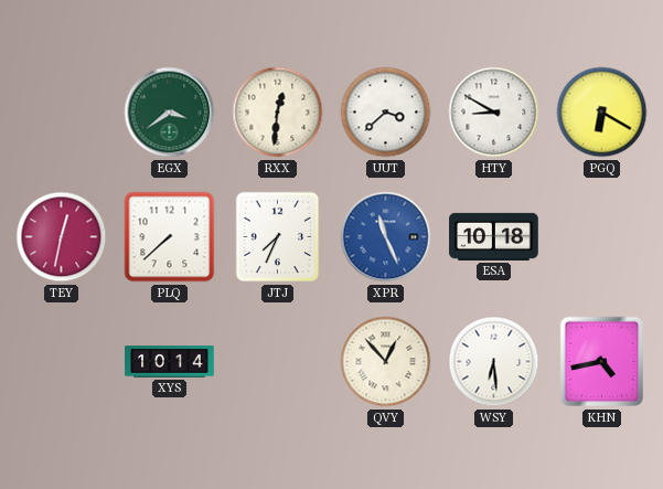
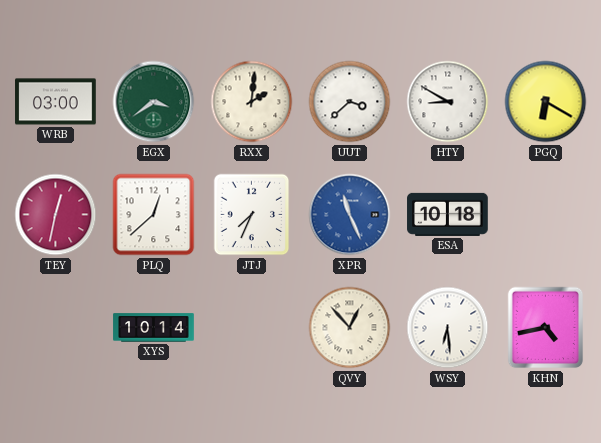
WRB: none -> 03:00
RXX: 12:31 -> 2:01
PLQ: 7:38 -> 12:38
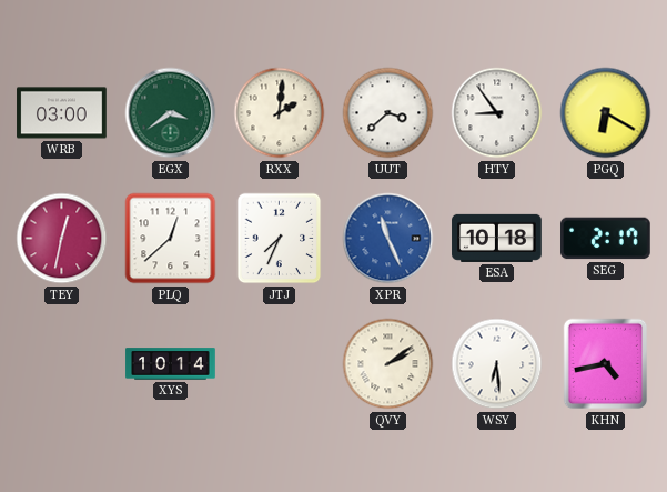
HTY: 8:50 -> 8:54
SEG: none -> 2:17
QVY: 12:53 -> 2:09
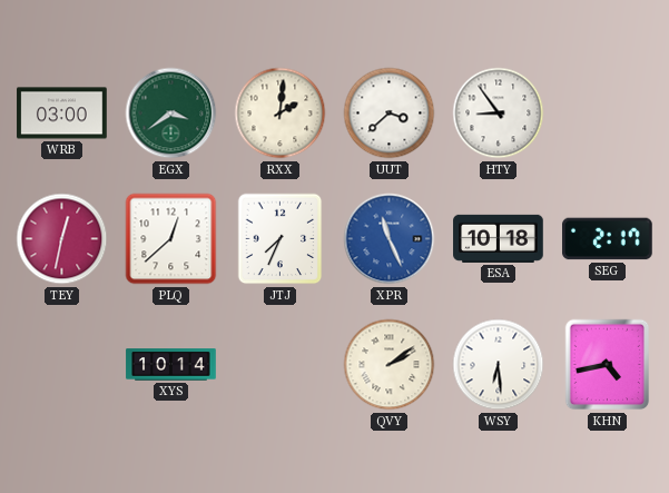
PGQ: 6:20 -> none
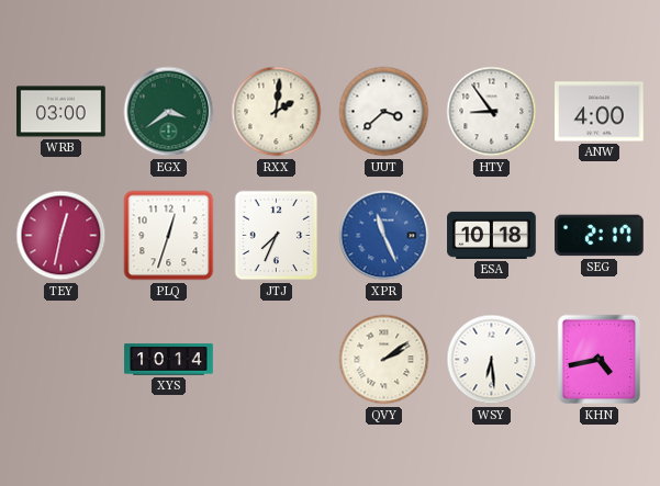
ANW: none -> 4:00
PLQ: 12:38 -> 12:33
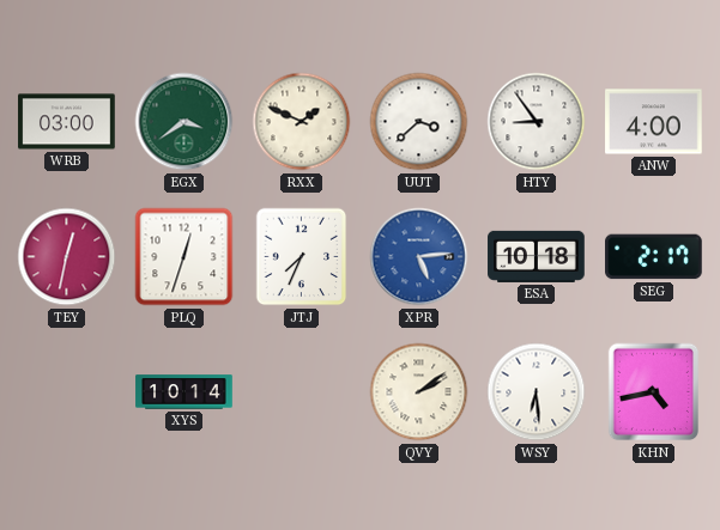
RXX: 2:01 -> 1:49
XPR: 11:26 -> 5:14
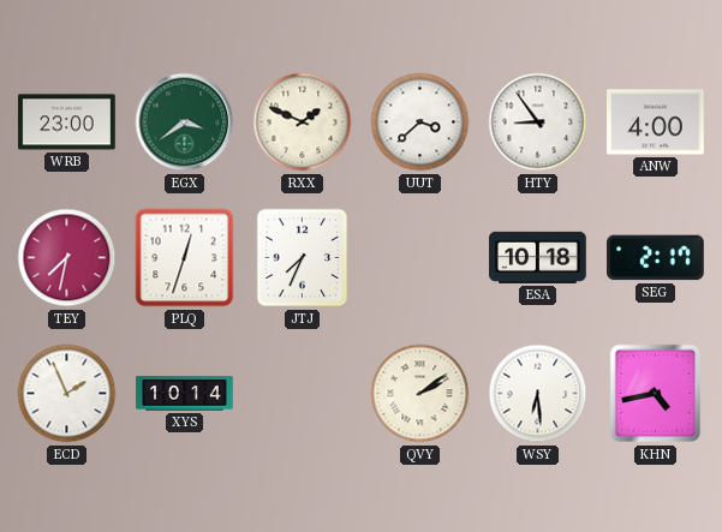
WRB: 03:00 -> 23:00
TEY: 12:32 -> 7:32
XPR: 5:14 -> none
ECD: none -> 1:56
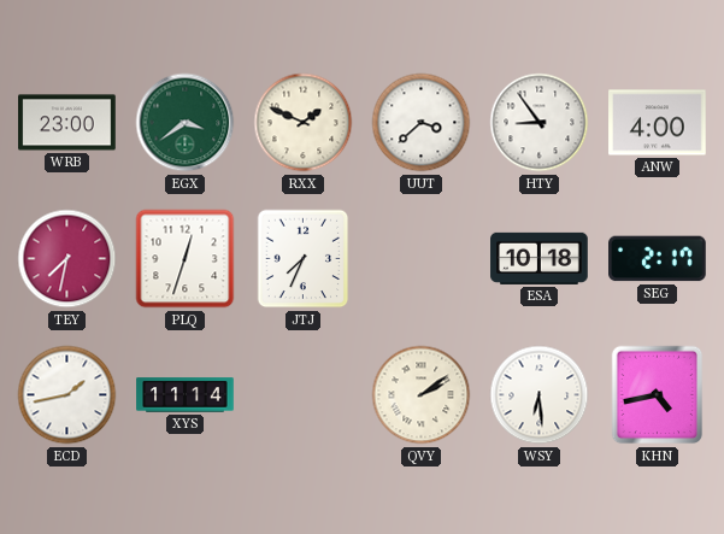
ECD: 1:56 -> 1:43
XYS: 10:14 -> 11:14
